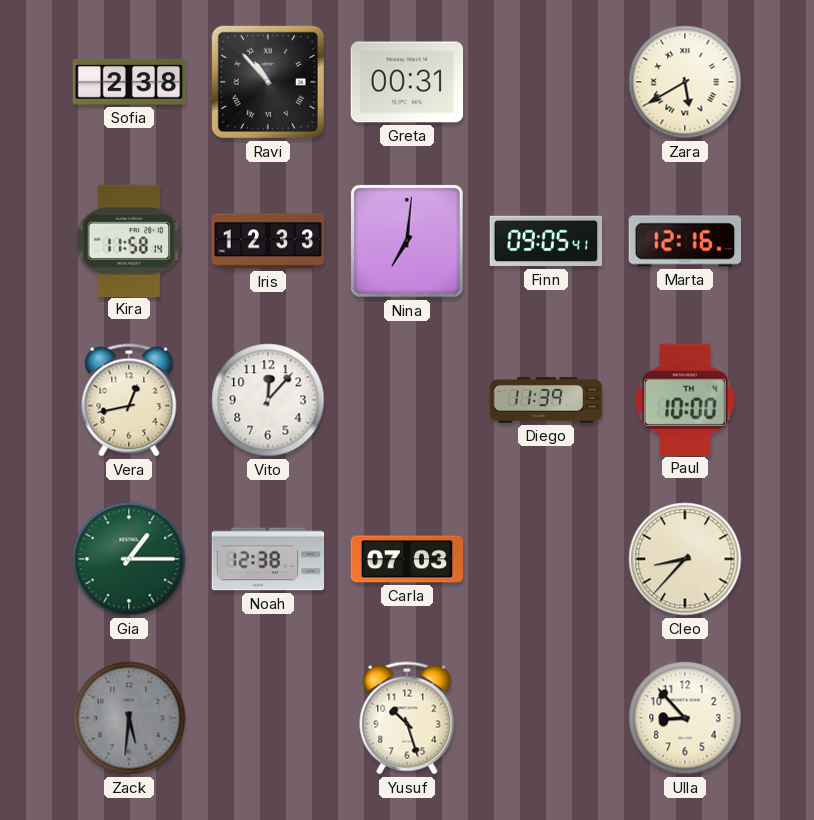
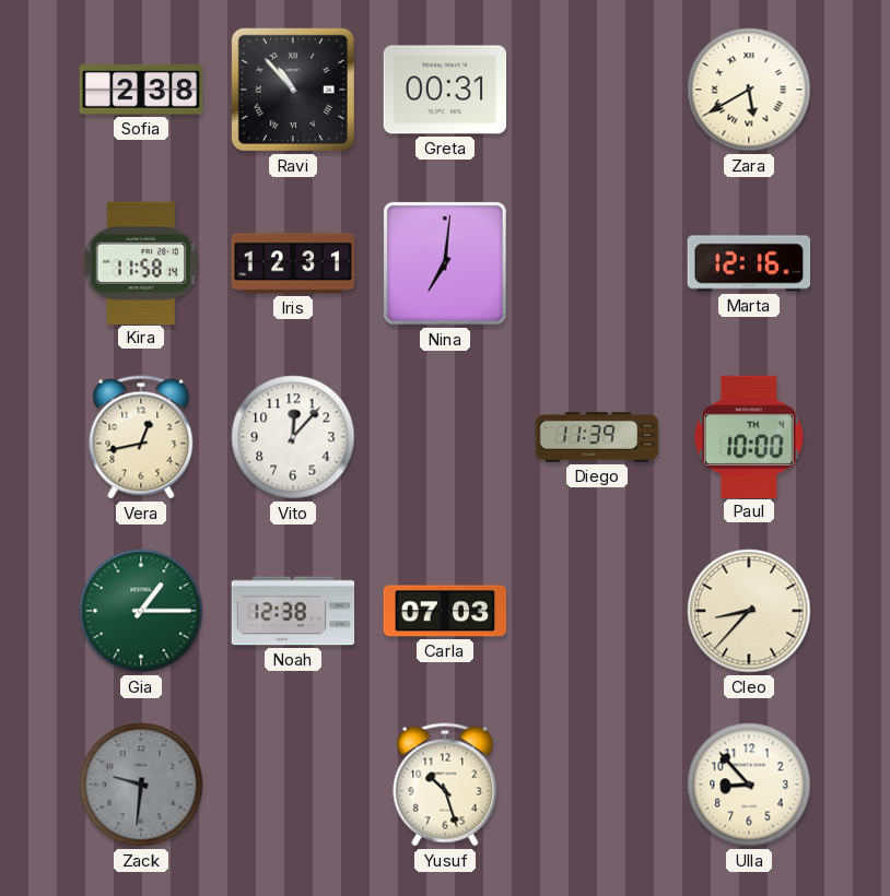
Iris: 12:33 -> 12:31
Finn: 09:05 -> none
Zack: 5:31 -> 9:31
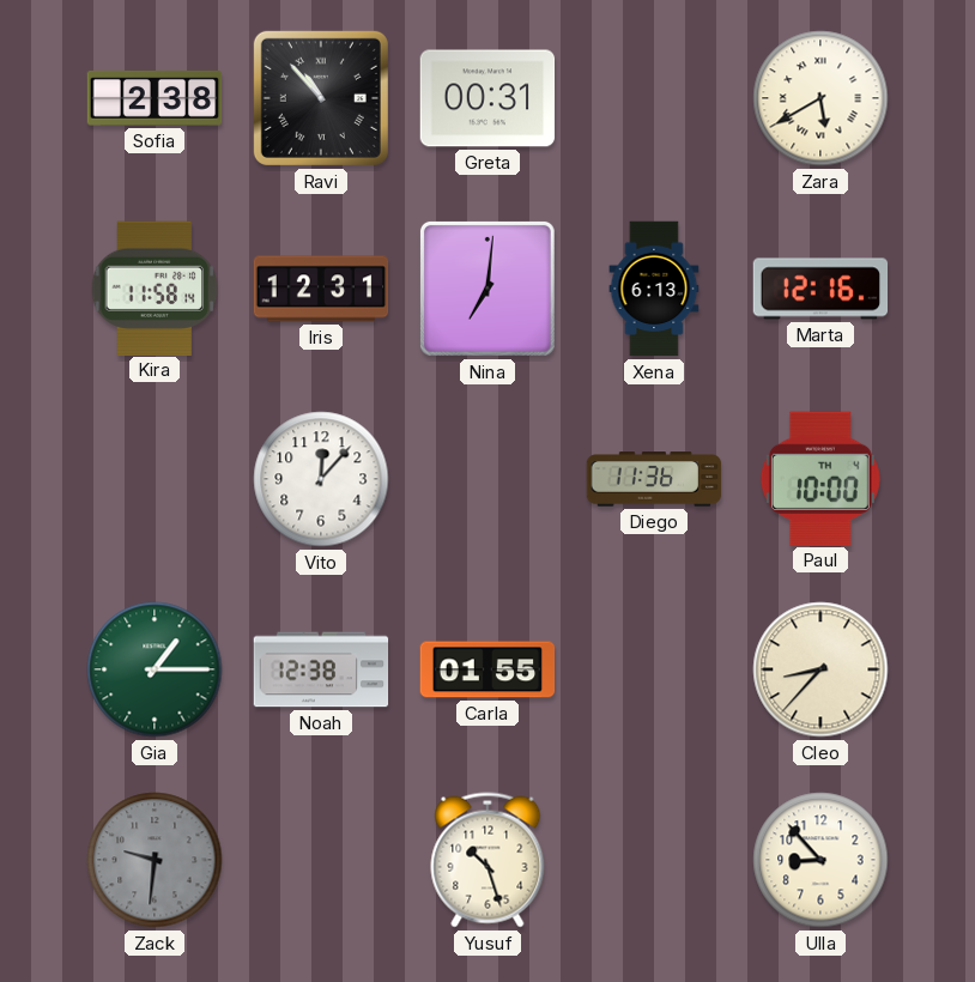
Xena: none -> 6:13
Vera: 12:43 -> none
Diego: 11:39 -> 11:36
Carla: 07:03 -> 01:55
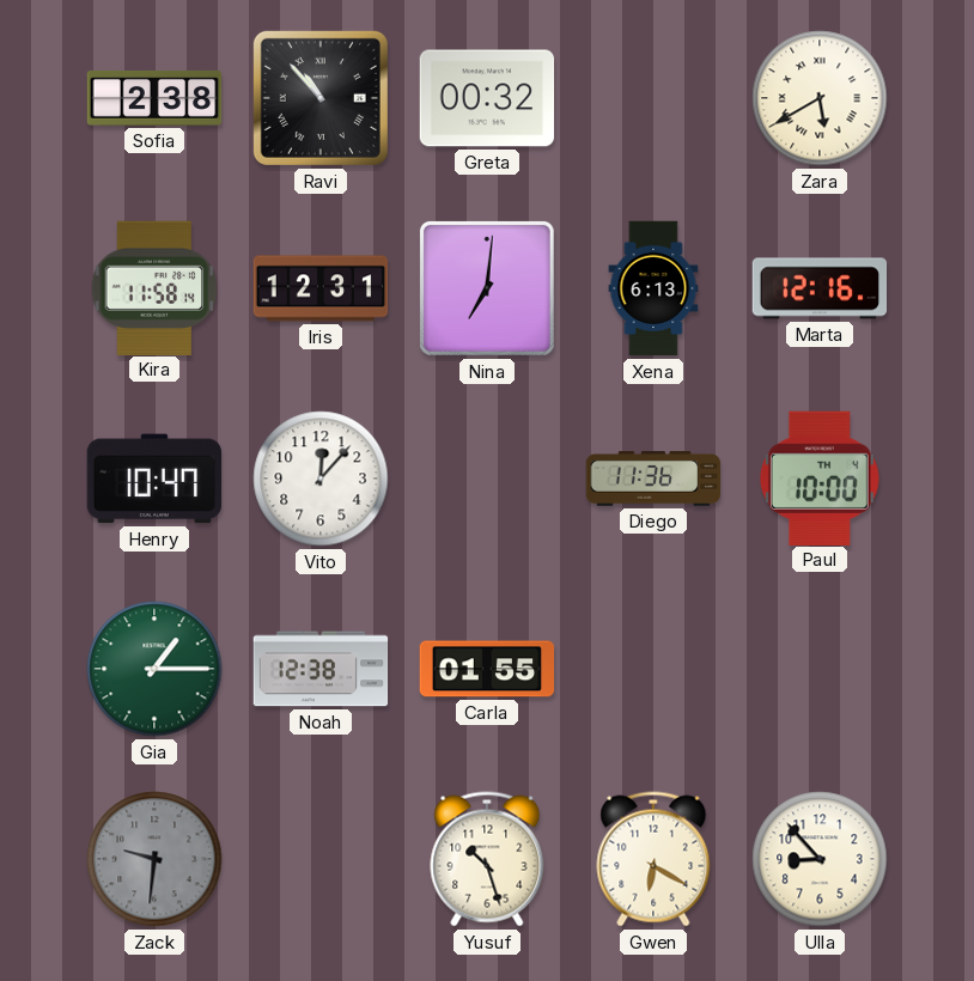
Greta: 00:31 -> 00:32
Henry: none -> 10:47
Cleo: 8:37 -> none
Gwen: none -> 6:20
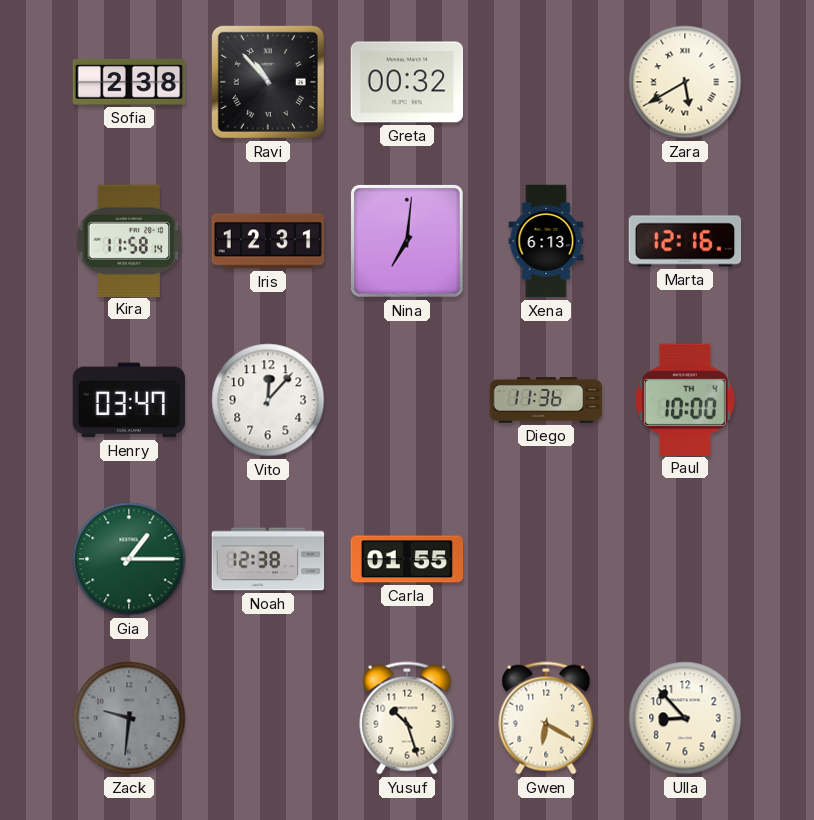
Henry: 10:47 -> 03:47
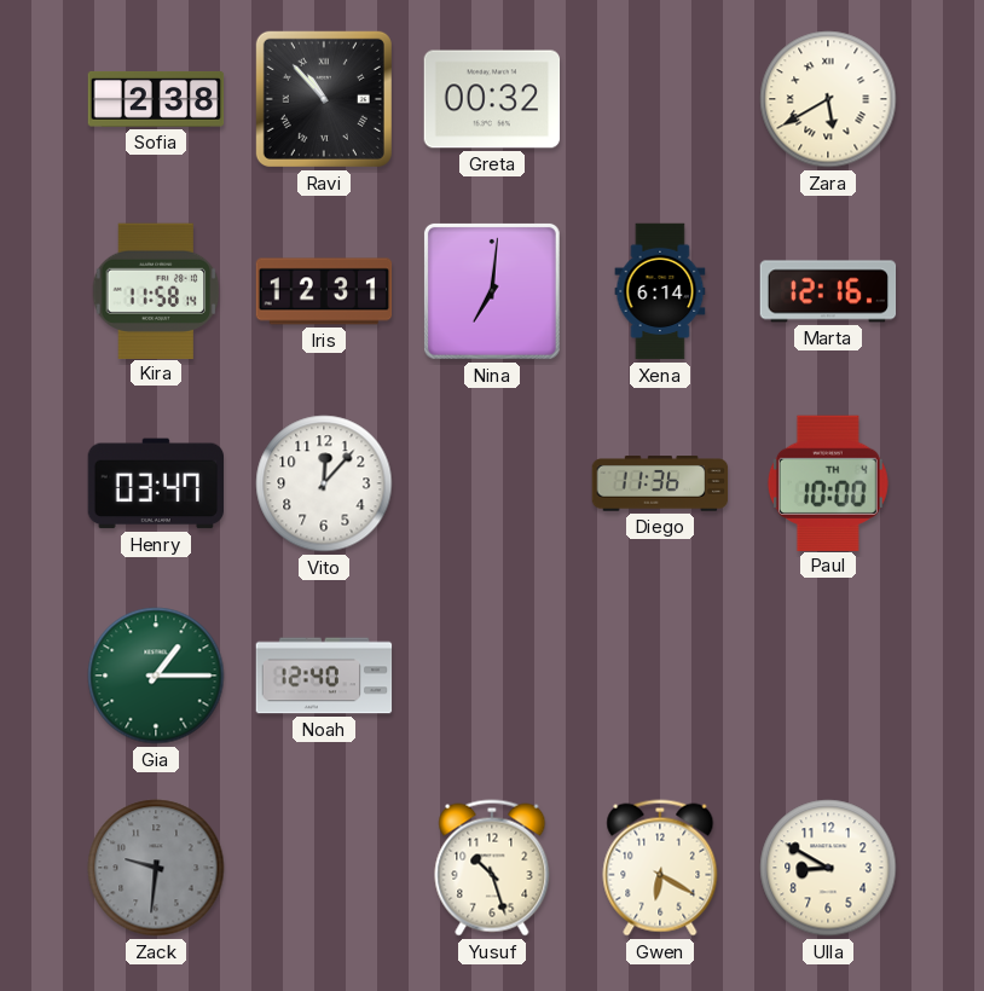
Xena: 6:13 -> 6:14
Noah: 12:38 -> 12:40
Carla: 01:55 -> none
Ulla: 8:53 -> 8:50
